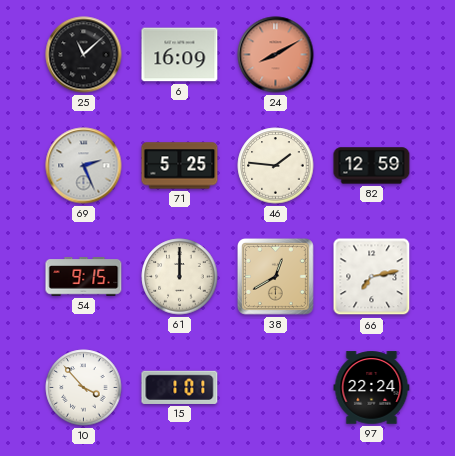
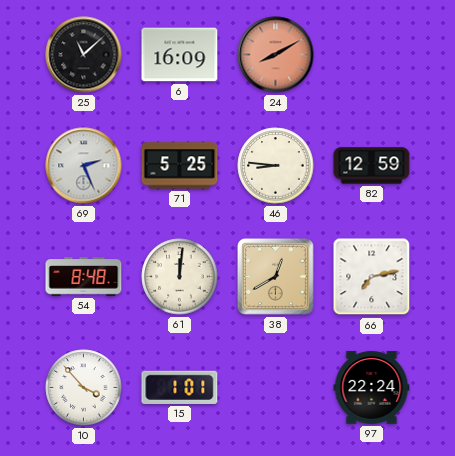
46: 1:46 -> 8:46
54: 9:15 -> 8:48
61: 12:00 -> 12:01
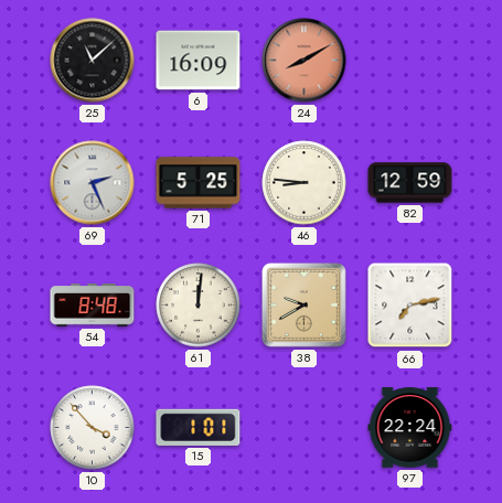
38: 12:40 -> 9:40
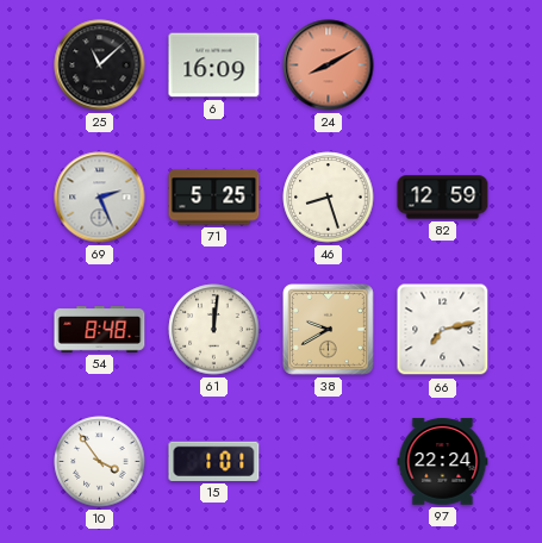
46: 8:46 -> 8:27
10: 3:53 -> 3:54
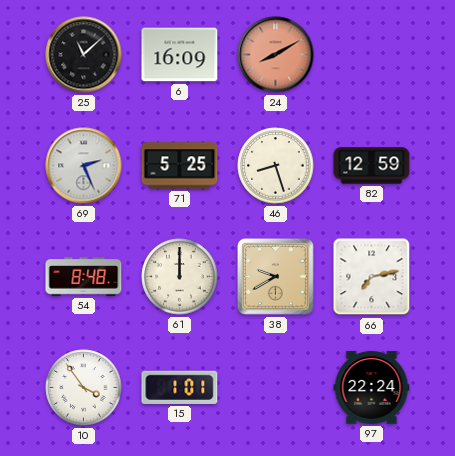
61: 12:01 -> 12:00
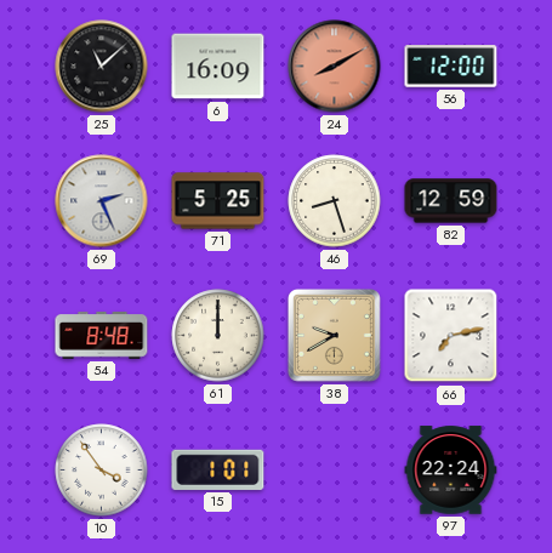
56: none -> 12:00
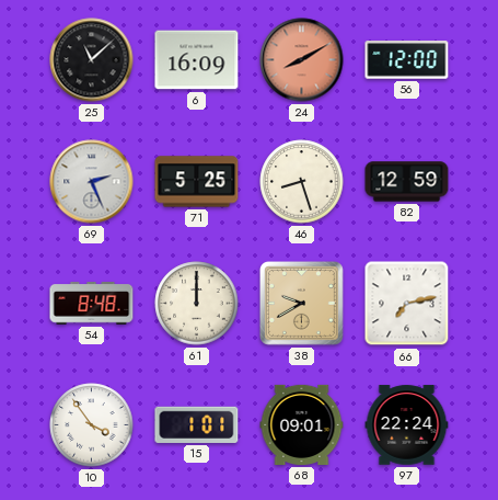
68: none -> 09:01
